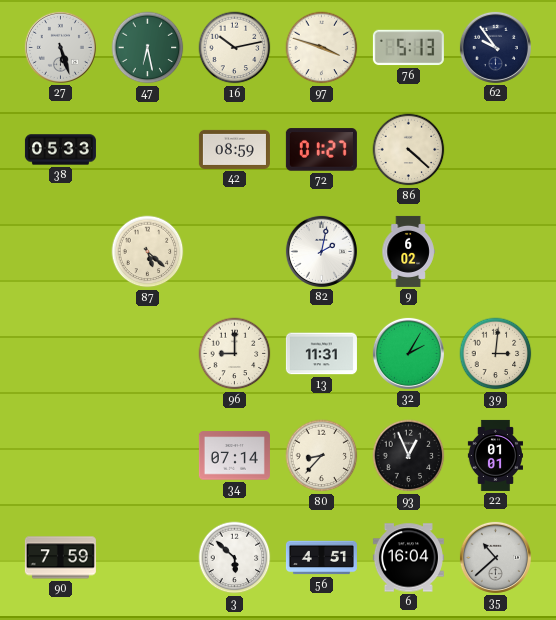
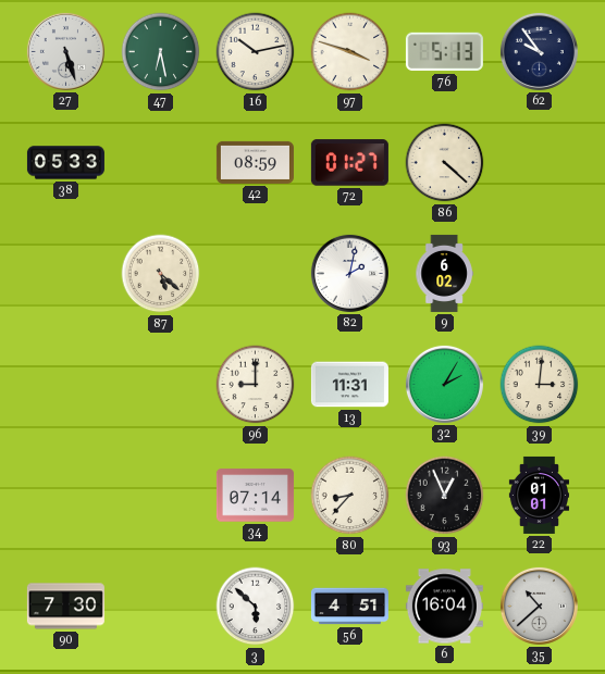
90: 7:59 -> 7:30
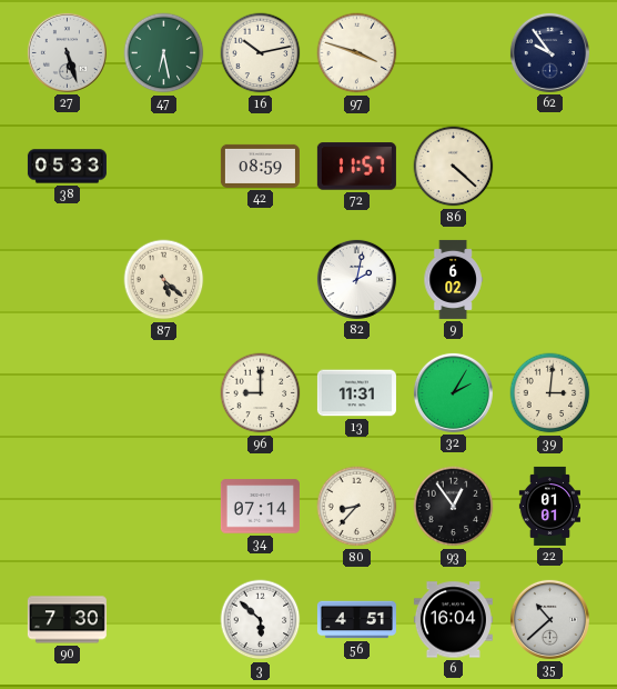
76: 5:13 -> none
72: 01:27 -> 11:57
93: 12:56 -> 12:54
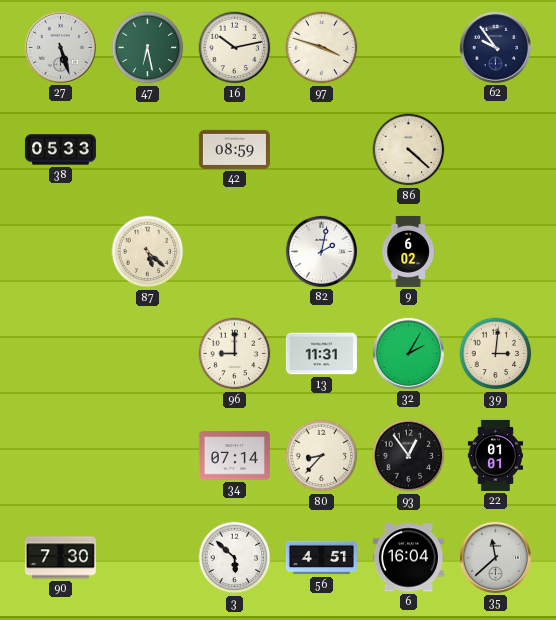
72: 11:57 -> none
35: 10:38 -> 11:38
